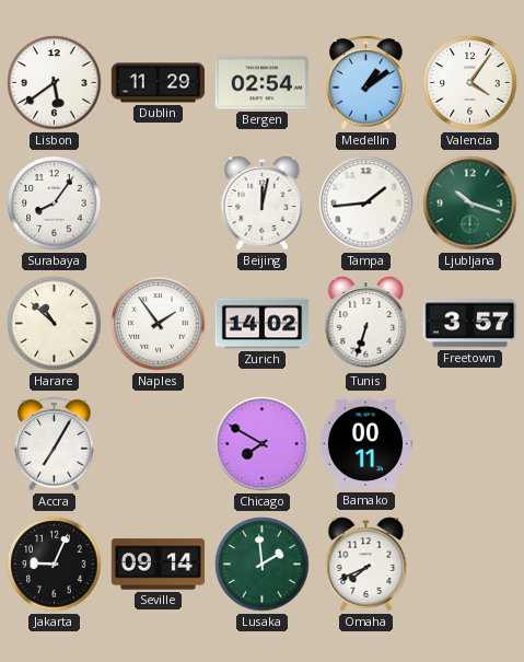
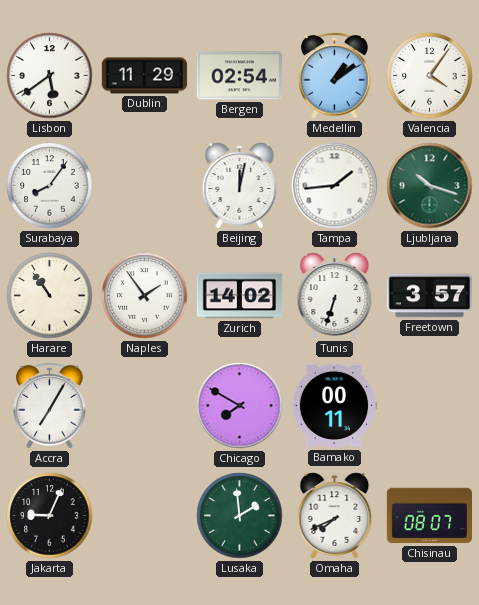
Harare: 10:52 -> 10:54
Seville: 09:14 -> none
Chisinau: none -> 08:07
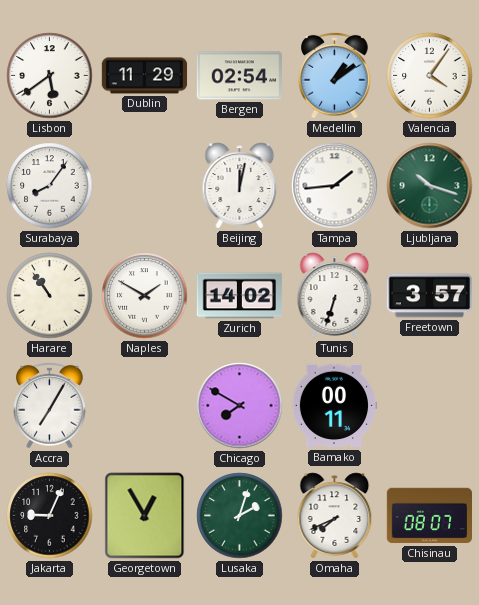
Naples: 1:54 -> 1:50
Georgetown: none -> 12:55
Lusaka: 1:59 -> 2:03
